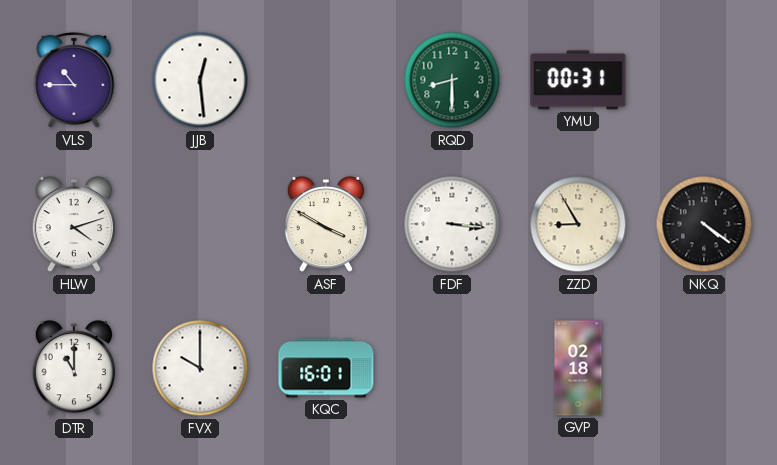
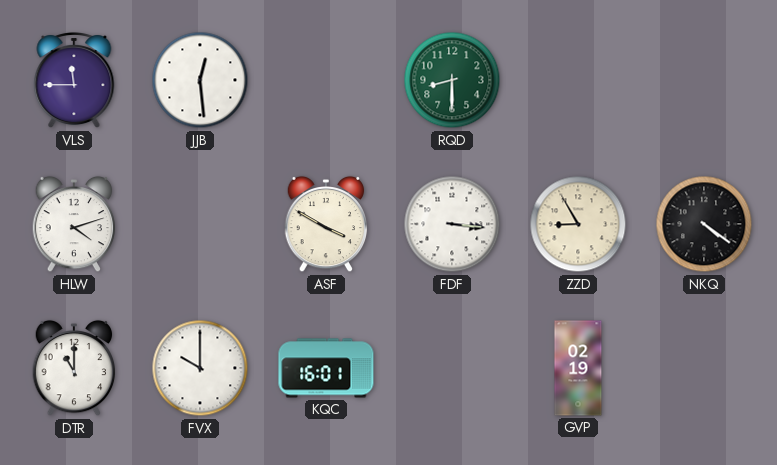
VLS: 10:45 -> 11:45
YMU: 00:31 -> none
GVP: 02:18 -> 02:19
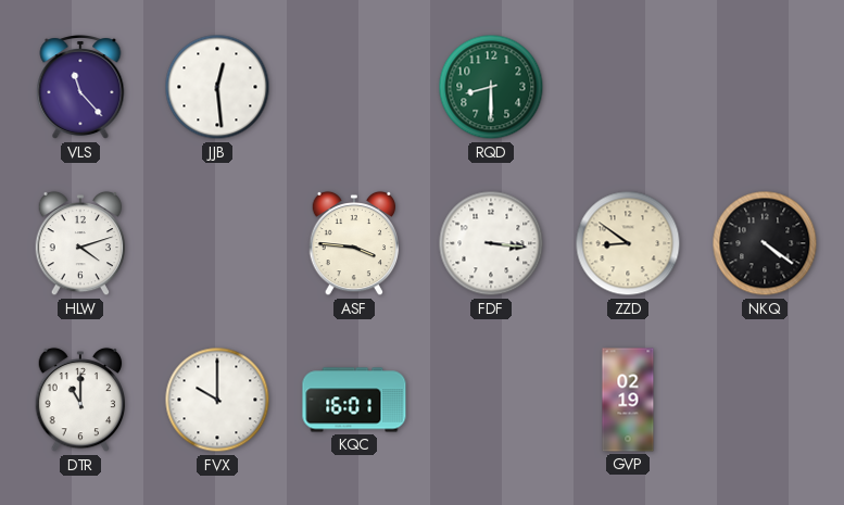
VLS: 11:45 -> 11:23
ASF: 3:50 -> 3:46
ZZD: 8:55 -> 8:51
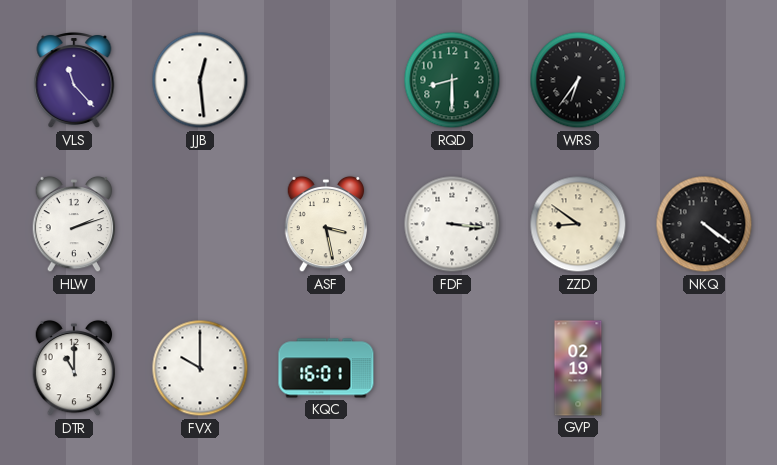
WRS: none -> 6:36
HLW: 4:12 -> 2:12
ASF: 3:46 -> 3:28
